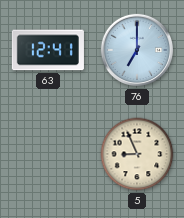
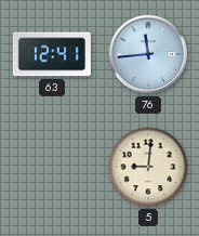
76: 7:00 -> 11:44
5: 8:56 -> 9:01
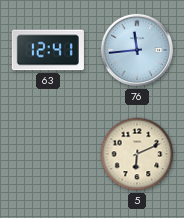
5: 9:01 -> 6:11
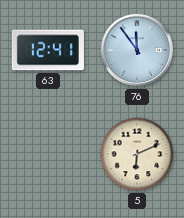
76: 11:44 -> 11:54
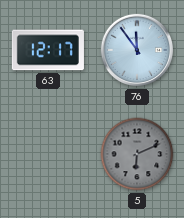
63: 12:41 -> 12:17
5 dial: cream -> grey
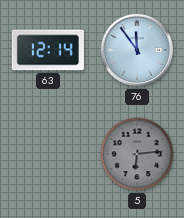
63: 12:17 -> 12:14
5: 6:11 -> 6:14
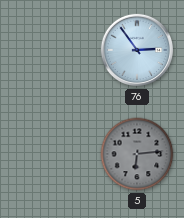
63: 12:14 -> none
76: 11:54 -> 2:54
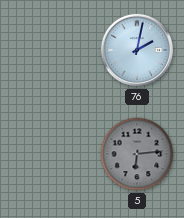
76: 2:54 -> 2:02
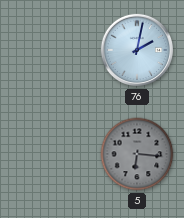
5: 6:14 -> 6:16
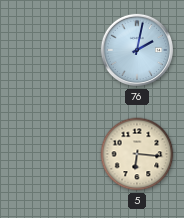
5 dial: grey -> cream
